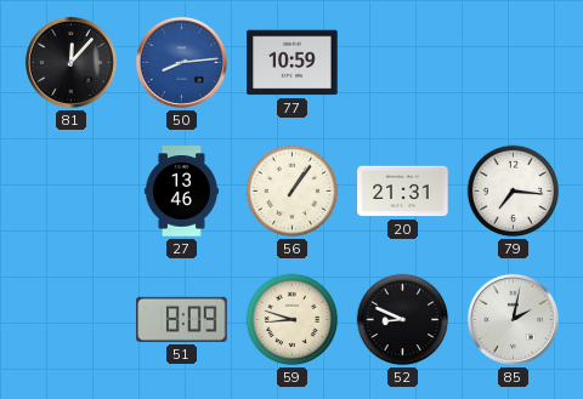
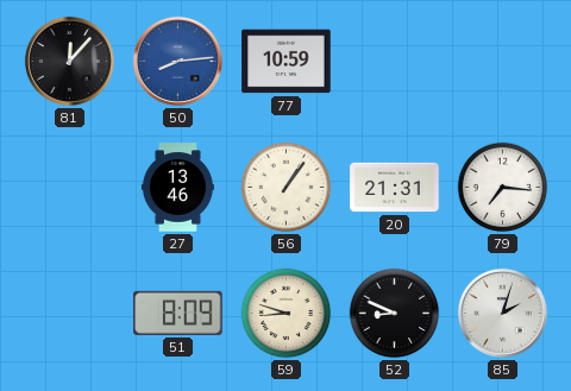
85: 2:02 -> 2:03
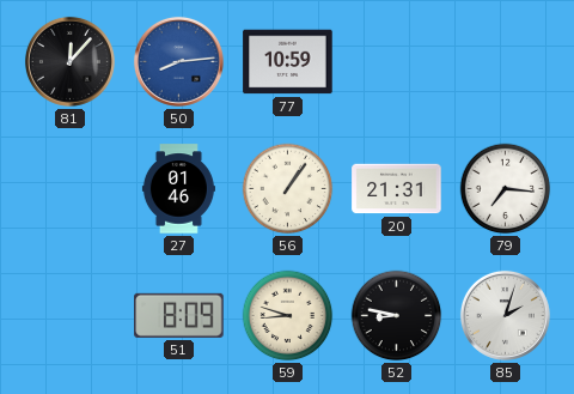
27: 13:46 -> 01:46
52: 8:49 -> 8:47
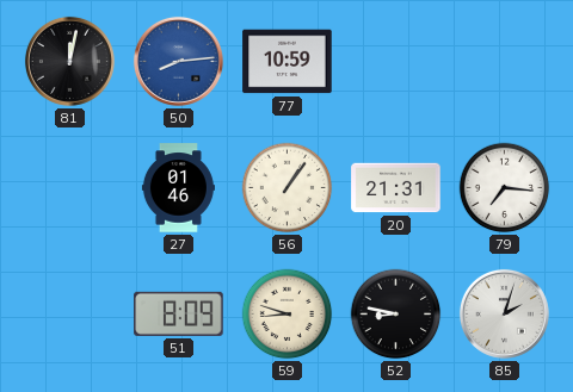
81: 12:07 -> 12:02
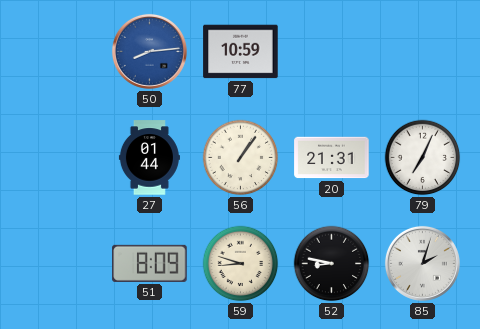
81: 12:02 -> none
27: 01:46 -> 01:44
79: 7:16 -> 7:04
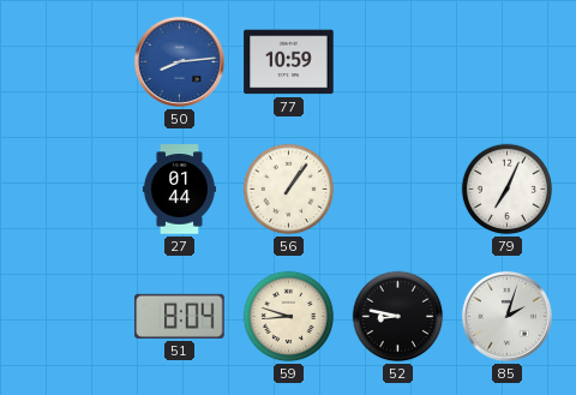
20: 21:31 -> none
51: 8:09 -> 8:04
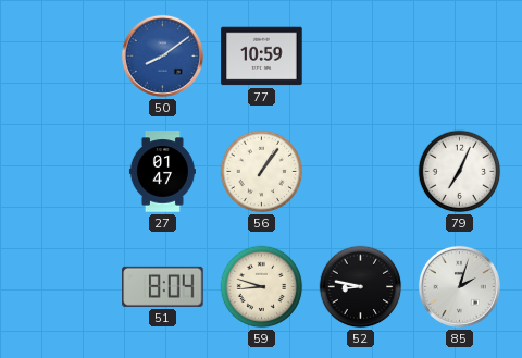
50: 8:14 -> 8:09
27: 01:44 -> 01:47
